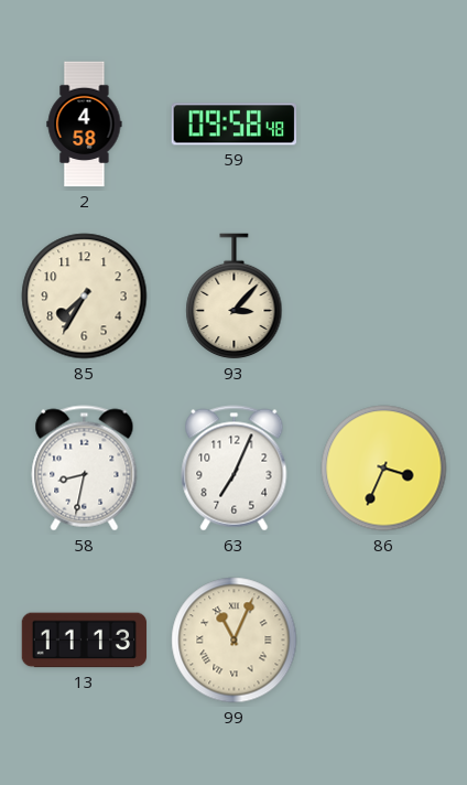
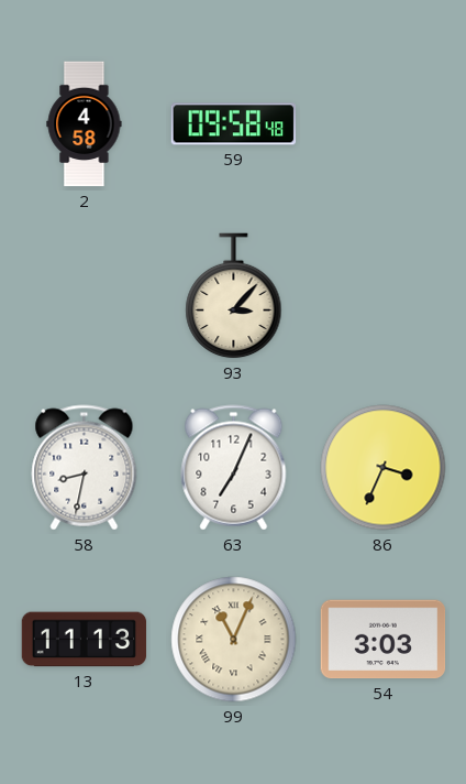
85: 7:35 -> none
54: none -> 3:03
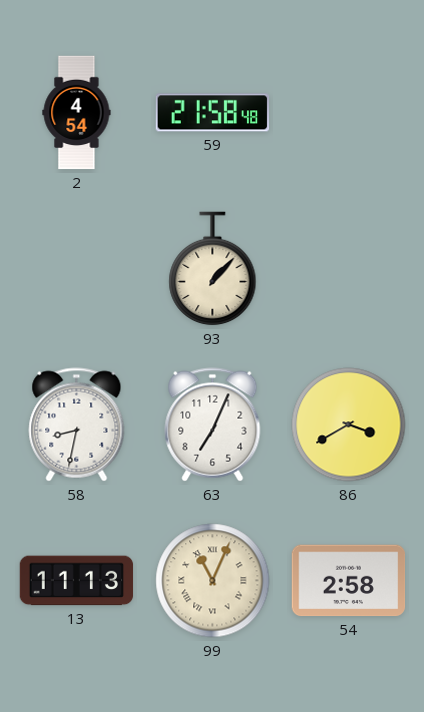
2: 4:58 -> 4:54
59: 09:58 -> 21:58
93: 3:07 -> 1:07
86: 3:34 -> 3:40
54: 3:03 -> 2:58
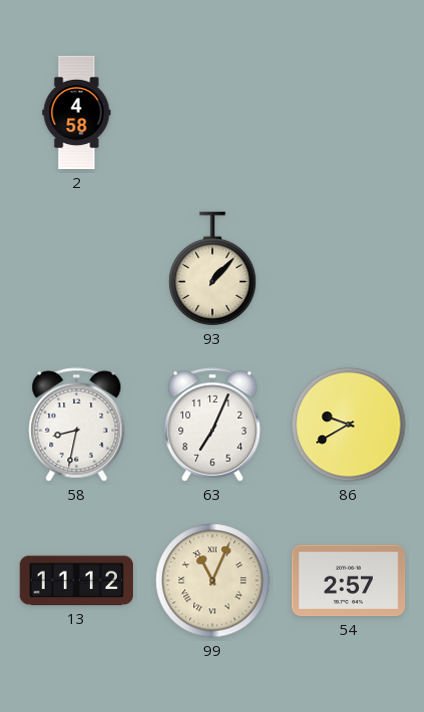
2: 4:54 -> 4:58
59: 21:58 -> none
86: 3:40 -> 9:40
13: 11:13 -> 11:12
54: 2:58 -> 2:57
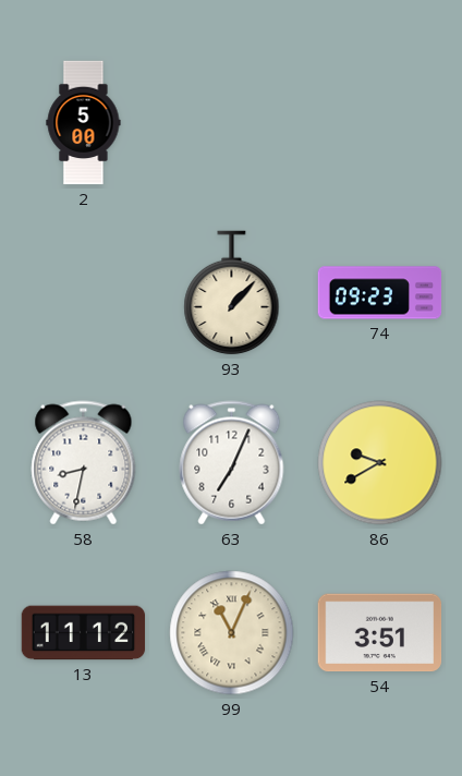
2: 4:58 -> 5:00
74: none -> 09:23
54: 2:57 -> 3:51
